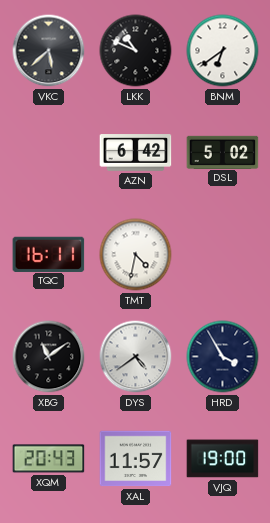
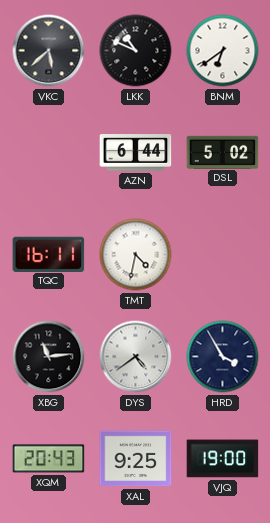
AZN: 6:42 -> 6:44
XBG: 11:09 -> 11:14
XAL: 11:57 -> 9:25
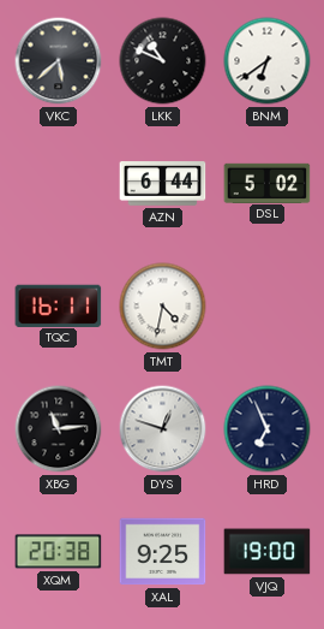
DYS: 4:39 -> 12:48
HRD: 3:55 -> 6:56
XQM: 20:43 -> 20:38
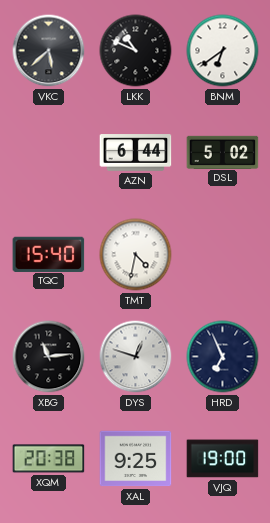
TQC: 16:11 -> 15:40
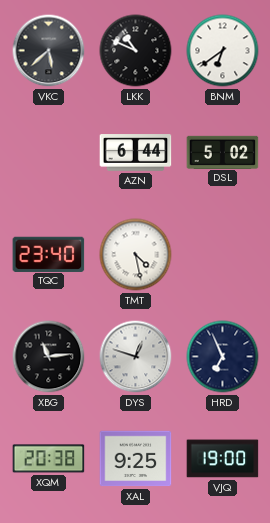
TQC: 15:40 -> 23:40
TMT: 4:32 -> 4:28
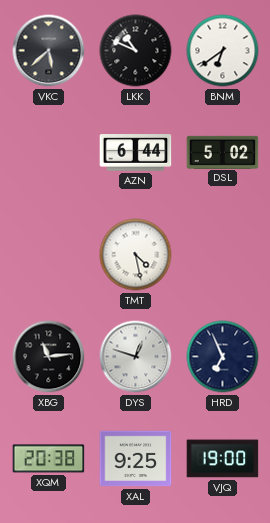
TQC: 23:40 -> none
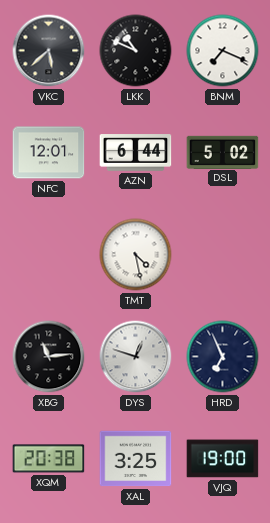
BNM: 6:39 -> 7:19
NFC: none -> 12:01
XAL: 9:25 -> 3:25
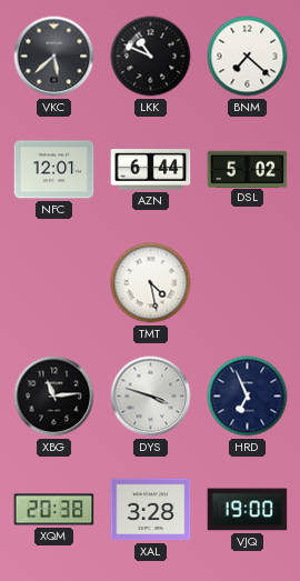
BNM: 7:19 -> 7:22
DYS: 12:48 -> 3:48
XAL: 3:25 -> 3:28
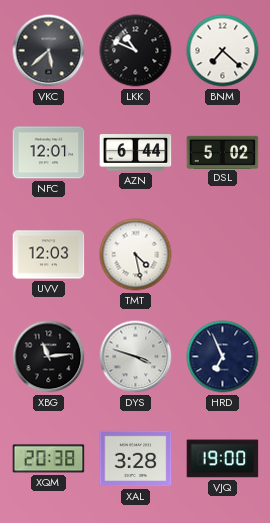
UVV: none -> 12:03
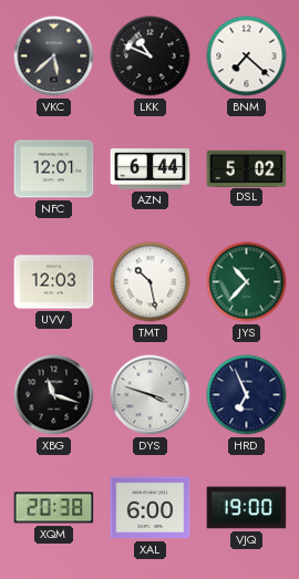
TMT: 4:28 -> 10:28
JYS: none -> 10:37
XBG: 11:14 -> 11:18
XAL: 3:28 -> 6:00
